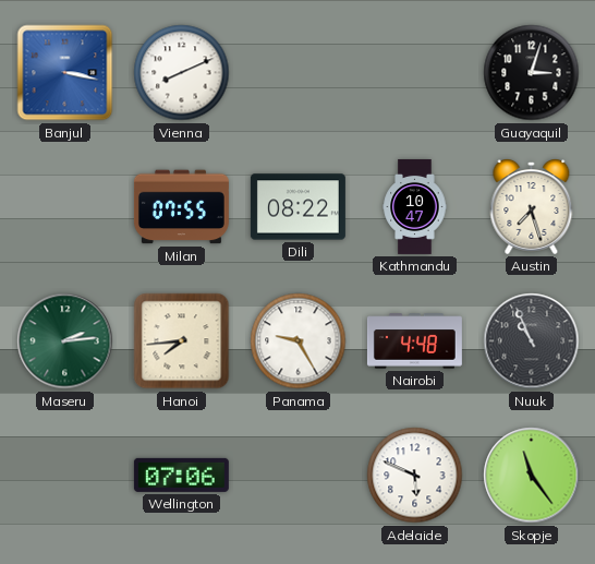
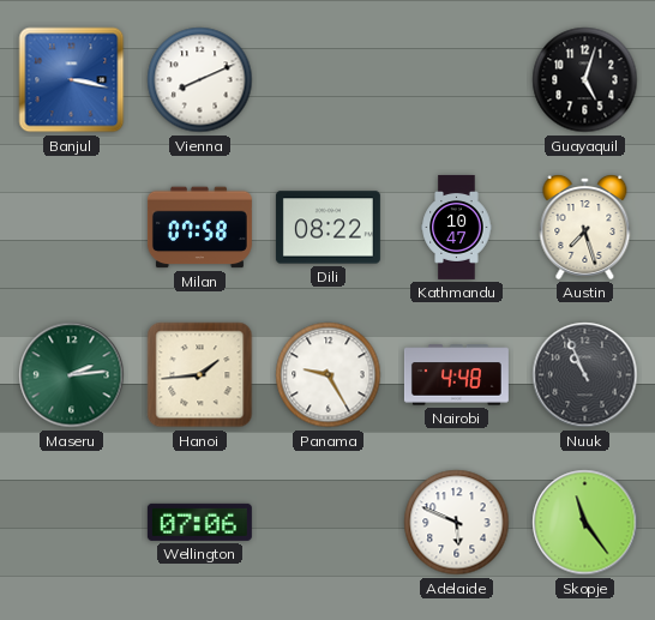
Guayaquil: 3:03 -> 5:03
Milan: 07:55 -> 07:58
Hanoi: 7:44 -> 1:44
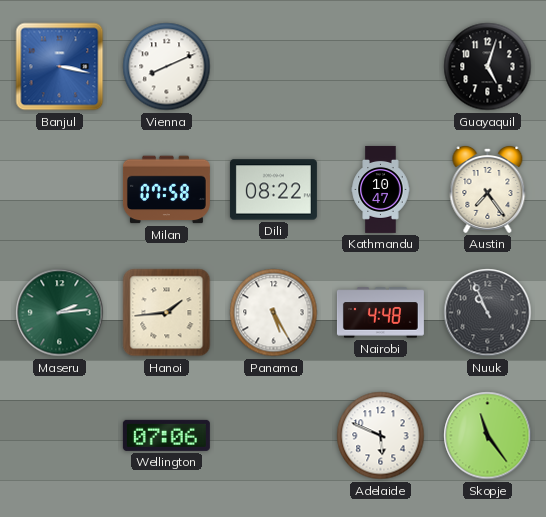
Austin: 7:27 -> 7:24
Panama: 9:25 -> 5:25
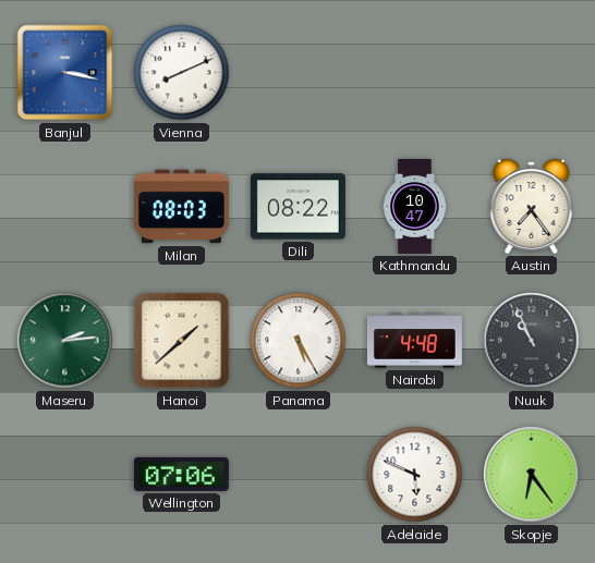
Guayaquil: 5:03 -> none
Milan: 07:58 -> 08:03
Hanoi: 1:44 -> 1:38
Skopje: 11:24 -> 6:24
